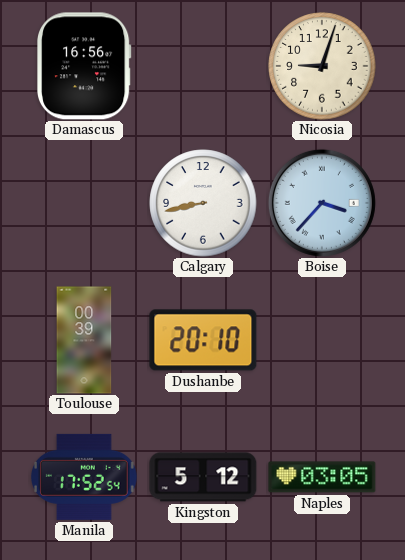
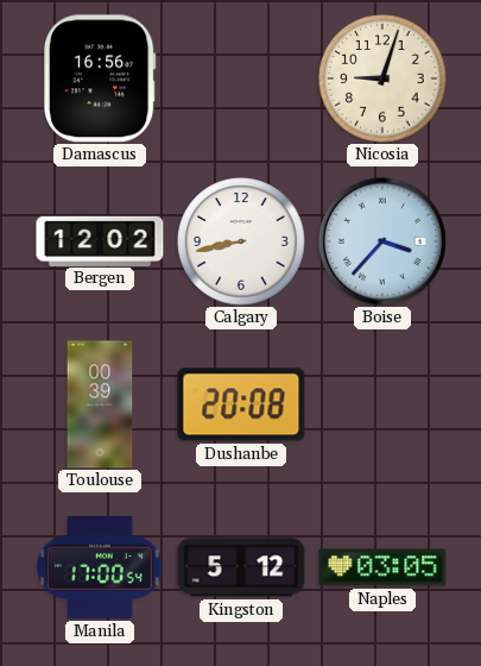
Bergen: none -> 12:02
Dushanbe: 20:10 -> 20:08
Manila: 17:52 -> 17:00
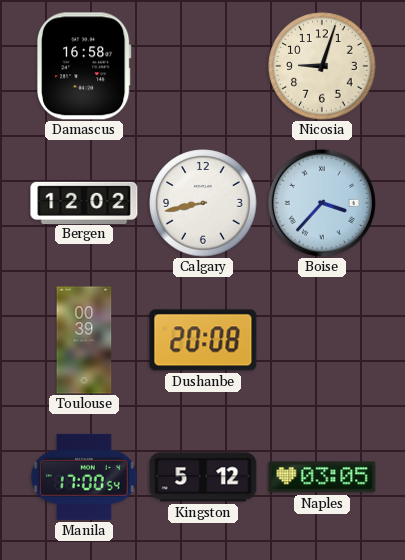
Damascus: 16:56 -> 16:58
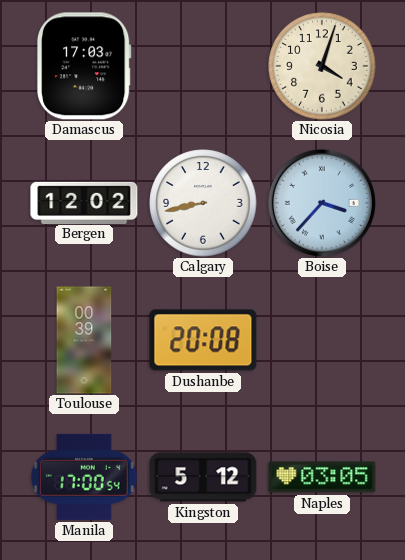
Damascus: 16:58 -> 17:03
Nicosia: 9:03 -> 4:03
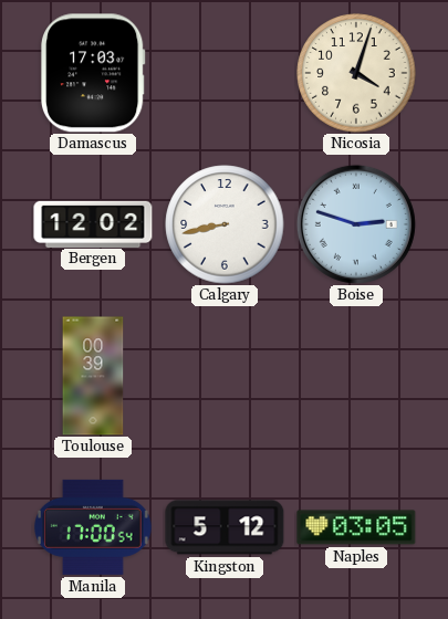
Boise: 3:37 -> 2:48
Dushanbe: 20:08 -> none
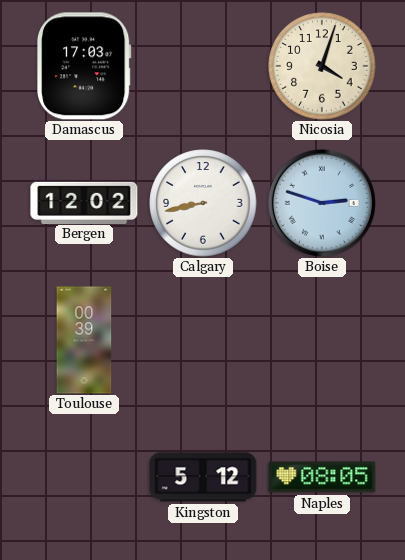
Manila: 17:00 -> none
Naples: 03:05 -> 08:05
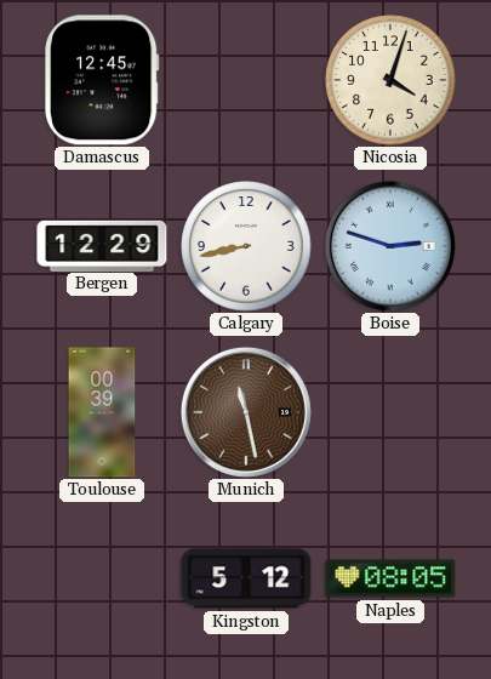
Damascus: 17:03 -> 12:45
Bergen: 12:02 -> 12:29
Munich: none -> 11:28
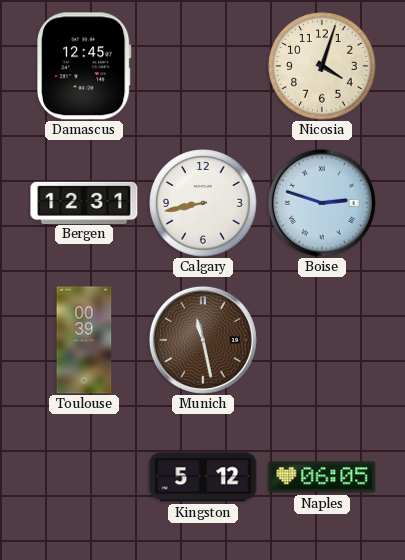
Bergen: 12:29 -> 12:31
Naples: 08:05 -> 06:05
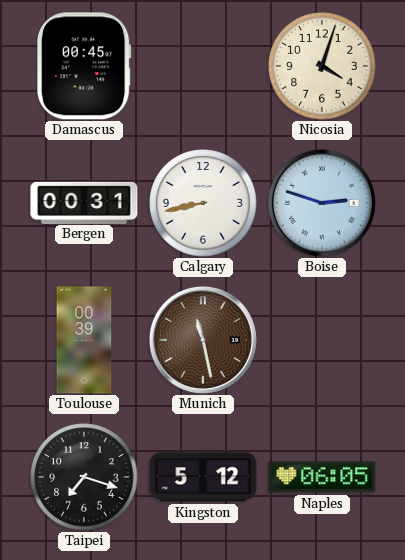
Damascus: 12:45 -> 00:45
Bergen: 12:31 -> 00:31
Taipei: none -> 7:18
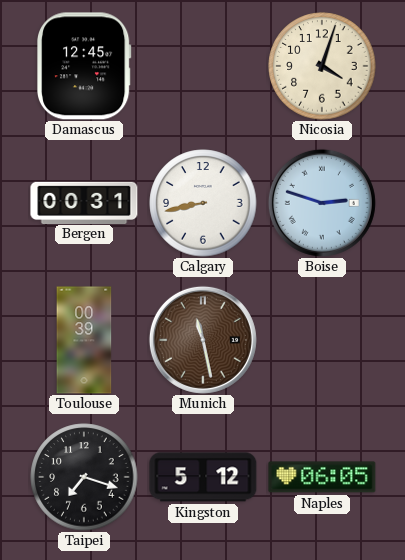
Damascus: 00:45 -> 12:45
